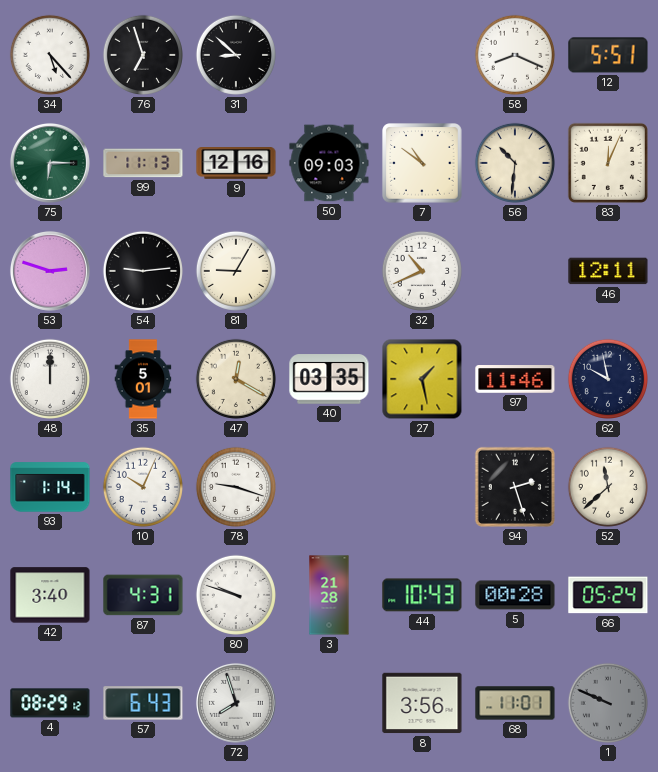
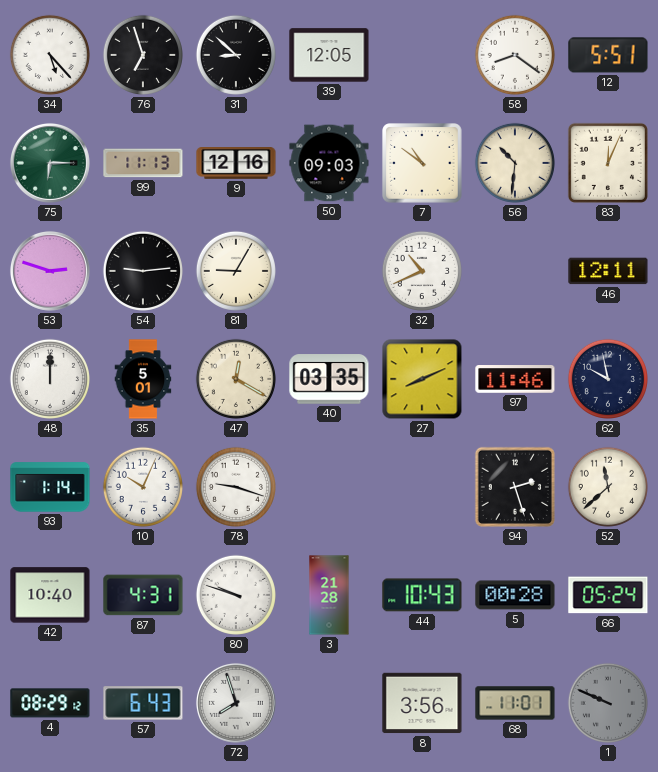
39: none -> 12:05
58: 8:19 -> 8:21
27: 1:28 -> 8:11
42: 3:40 -> 10:40
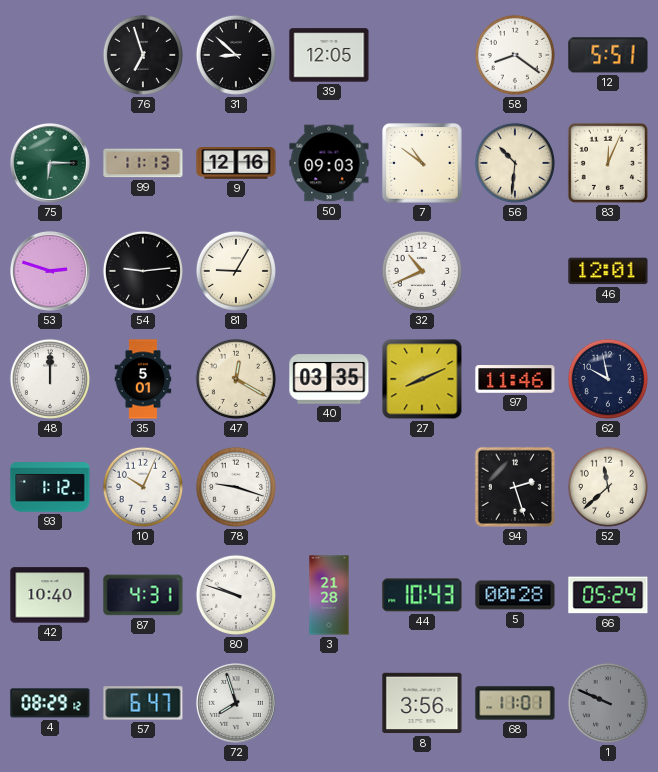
34: 5:23 -> none
46: 12:11 -> 12:01
93: 1:14 -> 1:12
57: 6:43 -> 6:47
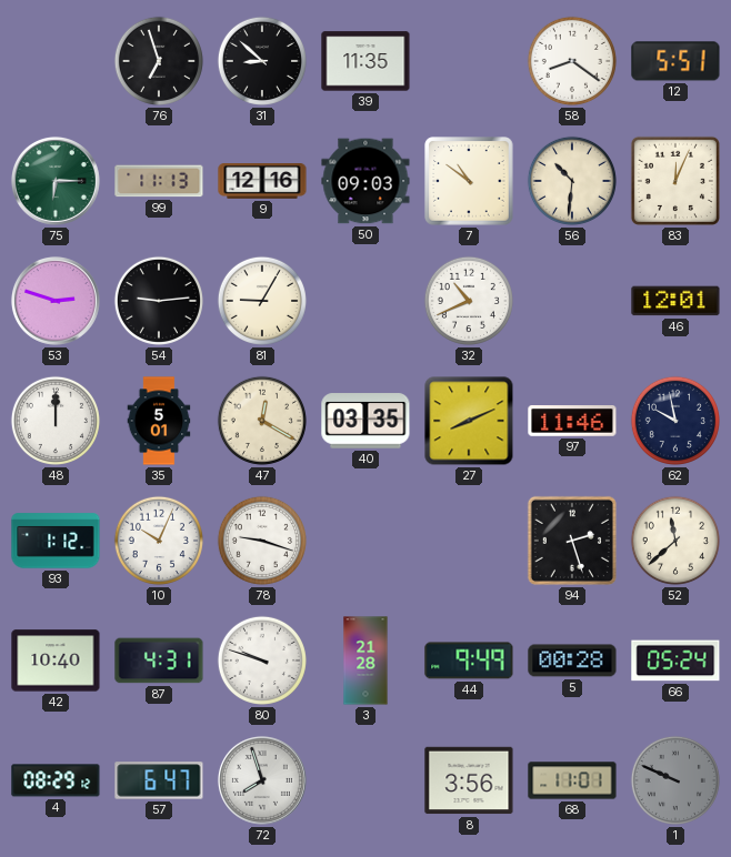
39: 12:05 -> 11:35
44: 10:43 -> 9:49
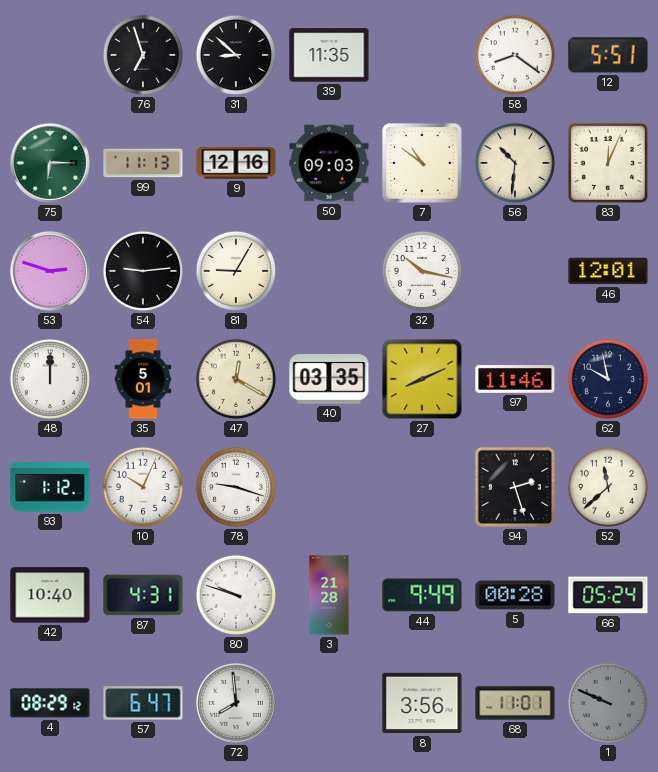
32: 10:41 -> 10:17
72: 7:57 -> 7:59
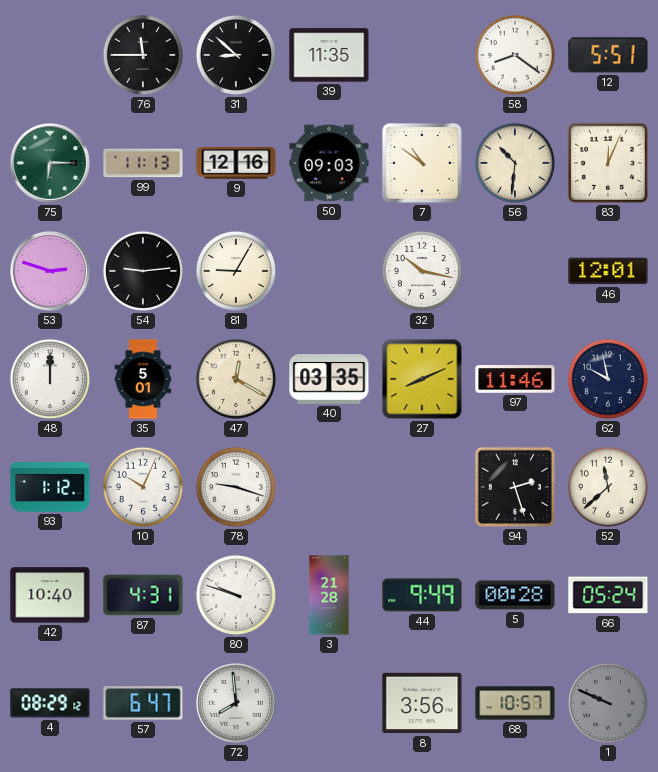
76: 6:57 -> 11:45
68: 11:01 -> 10:57
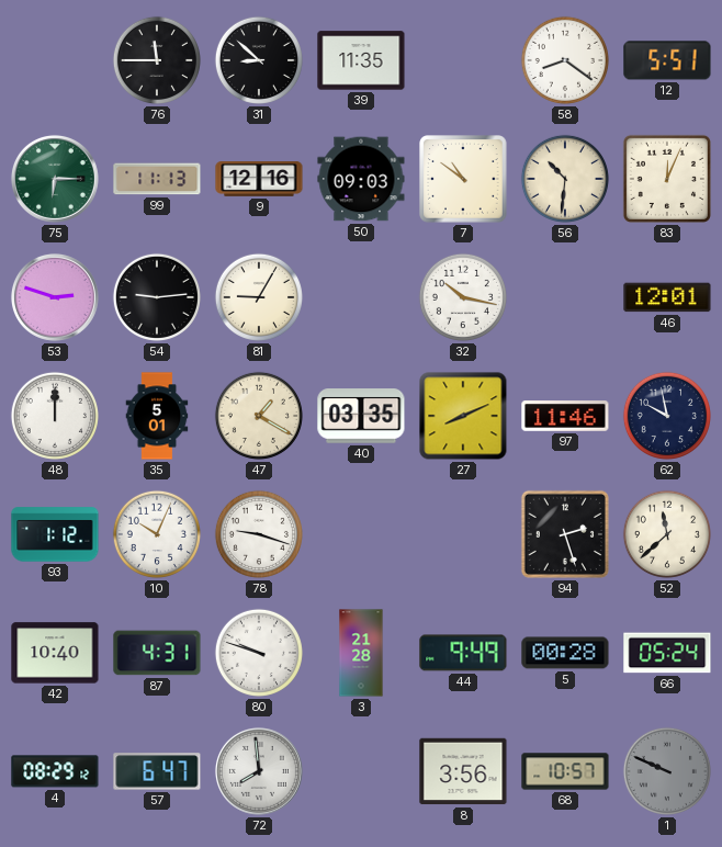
47: 12:20 -> 1:20
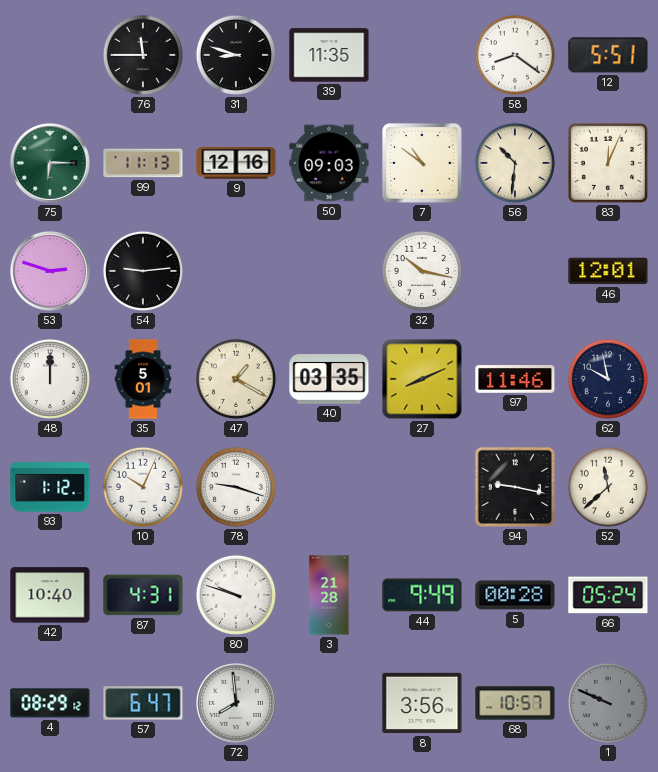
31: 8:52 -> 8:48
81: 9:05 -> none
94: 2:27 -> 9:17
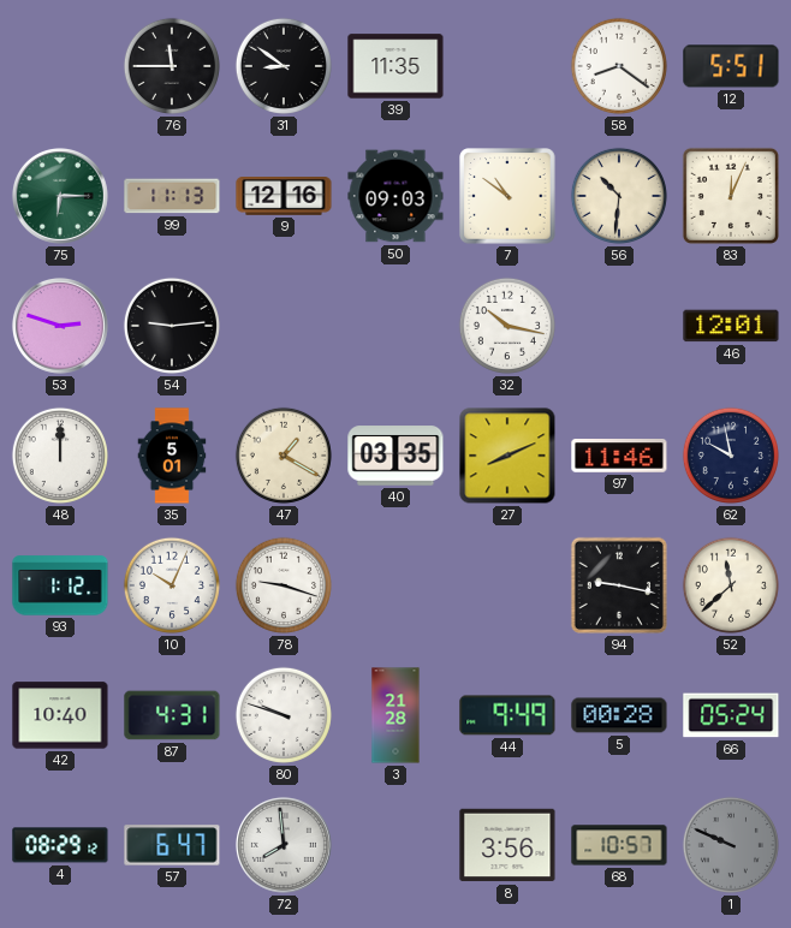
31: 8:48 -> 8:51
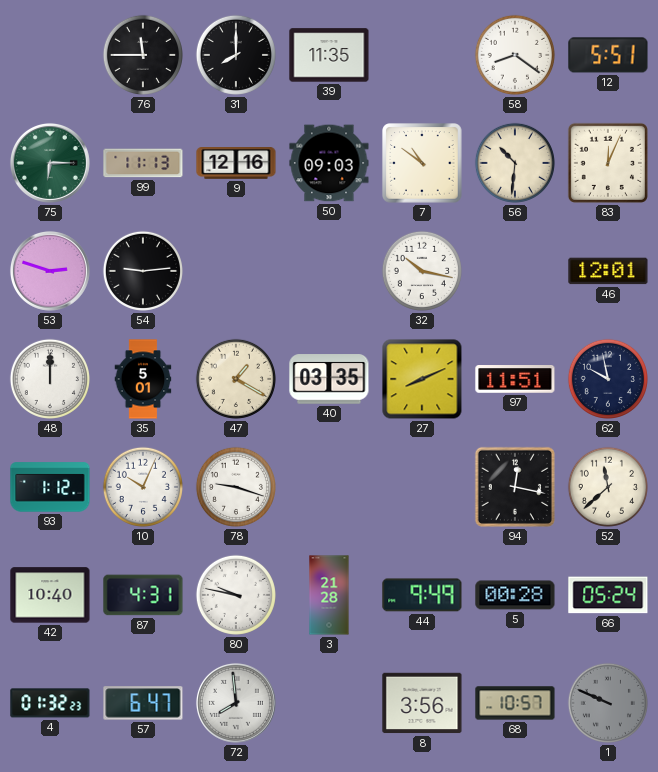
31: 8:51 -> 8:00
97: 11:46 -> 11:51
94: 9:17 -> 12:17
80: 9:48 -> 9:47
4: 08:29 -> 01:32
